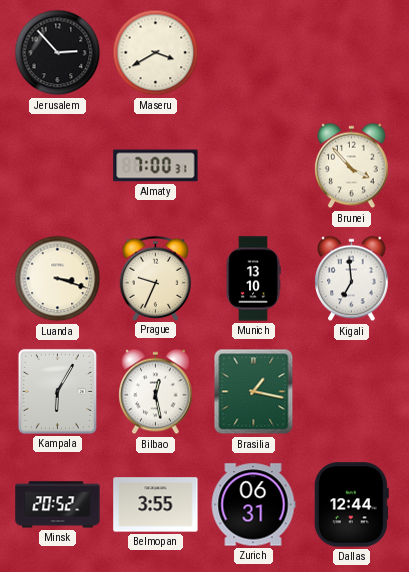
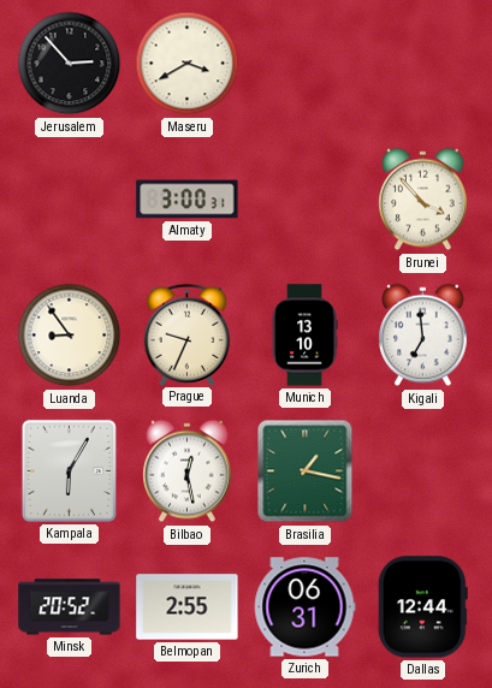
Almaty: 7:00 -> 3:00
Luanda: 3:18 -> 8:54
Belmopan: 3:55 -> 2:55
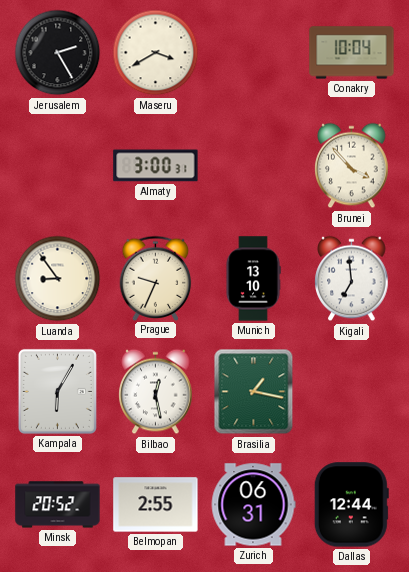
Jerusalem: 2:53 -> 2:25
Conakry: none -> 10:04
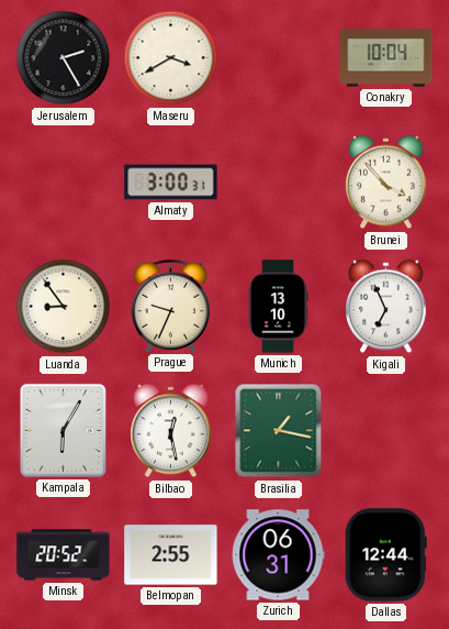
Kigali: 6:59 -> 6:56
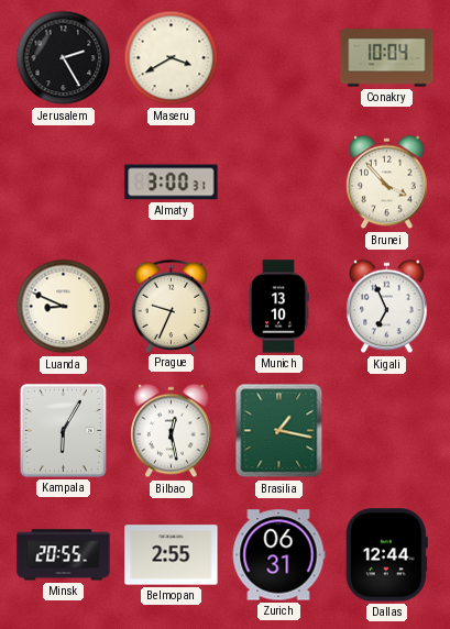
Luanda: 8:54 -> 8:49
Minsk: 20:52 -> 20:55
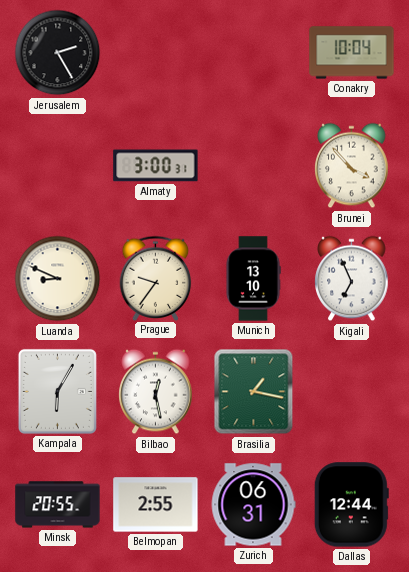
Maseru: 3:40 -> none
Prague: 9:34 -> 9:36
